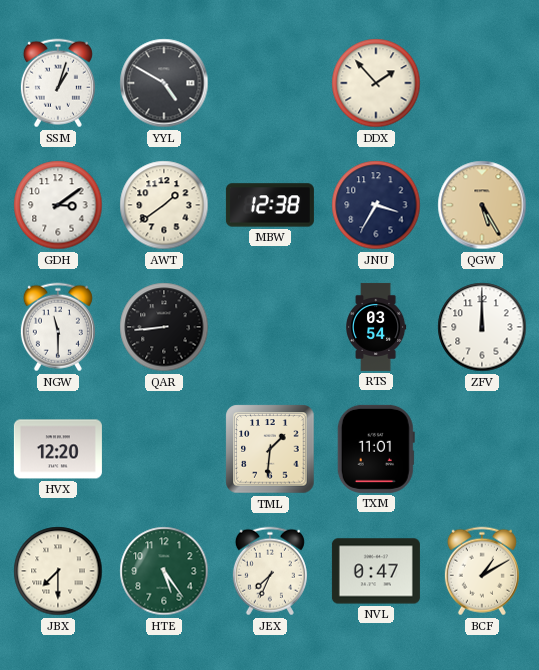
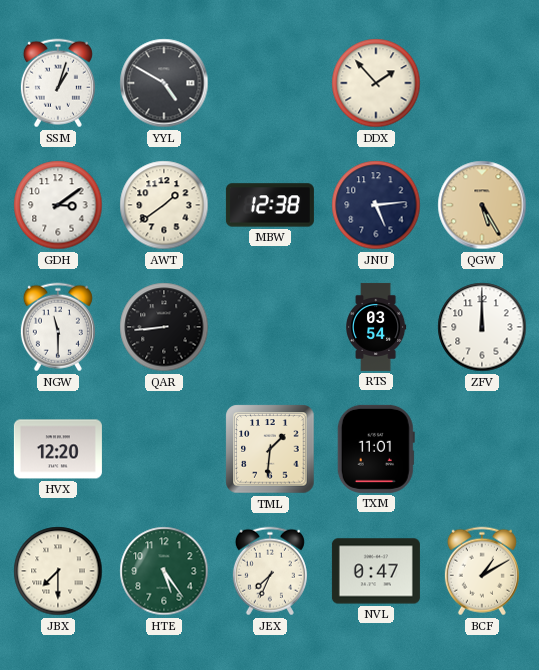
JNU: 3:35 -> 5:14
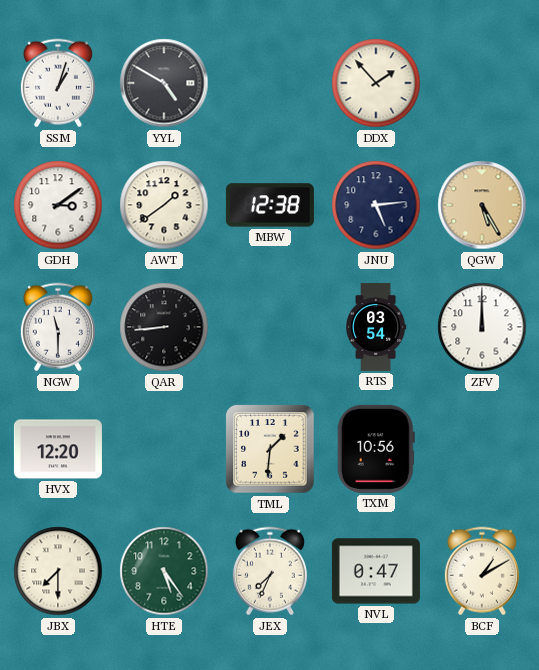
TXM: 11:01 -> 10:56
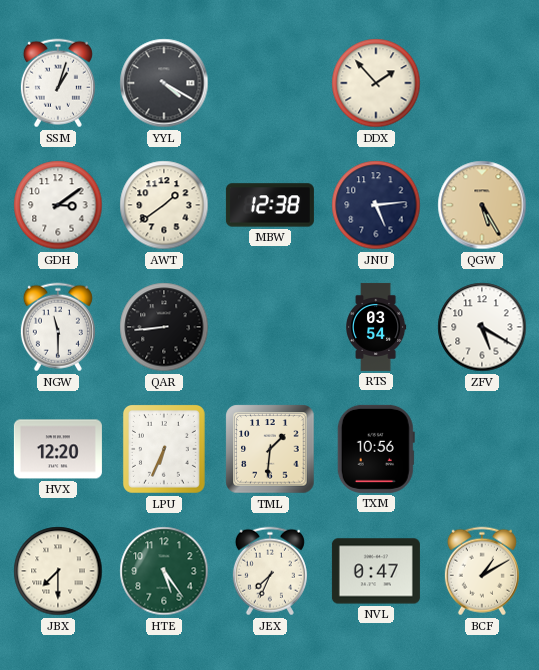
YYL: 4:50 -> 4:20
ZFV: 12:00 -> 5:20
LPU: none -> 6:34
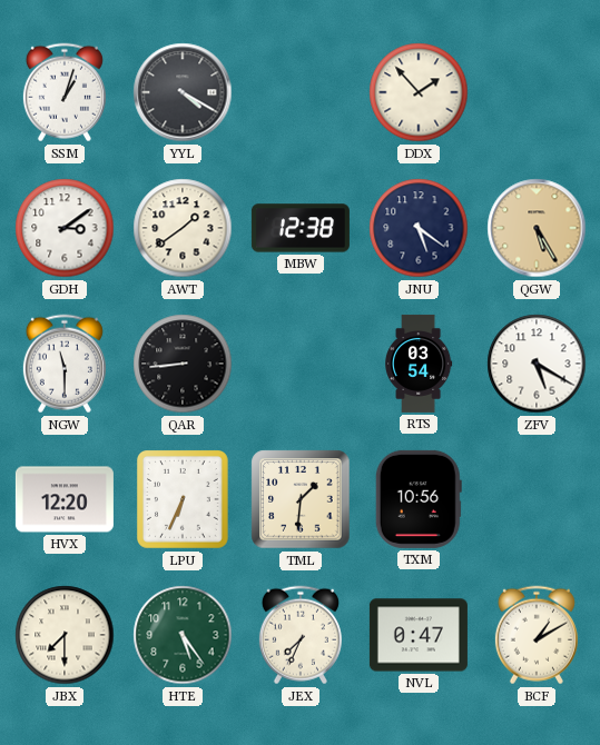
JNU: 5:14 -> 5:21
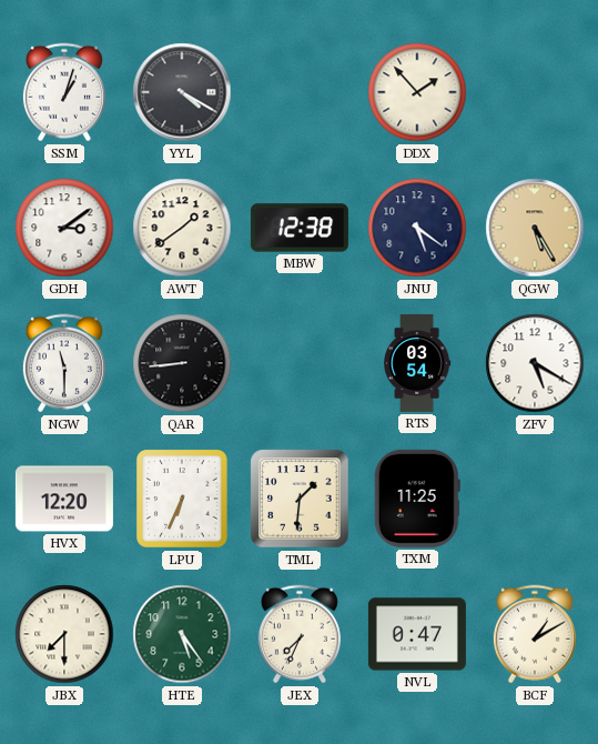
TXM: 10:56 -> 11:25
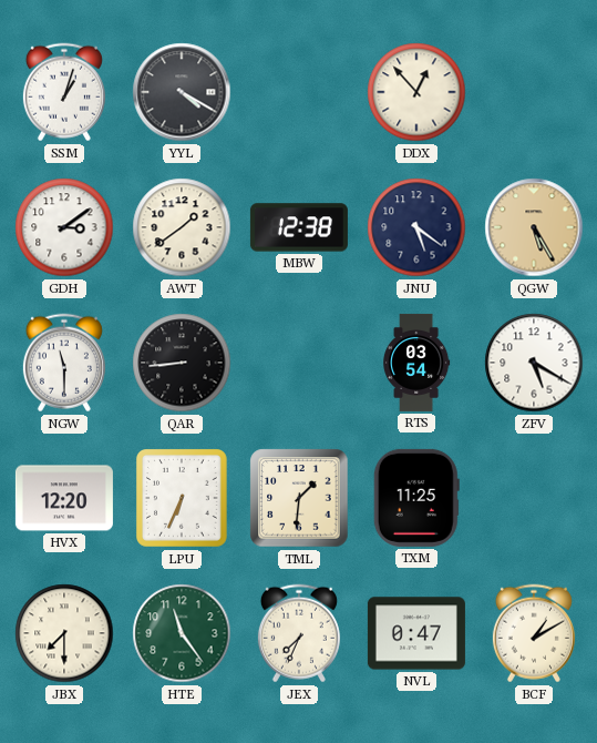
DDX: 1:53 -> 12:53
HTE: 5:24 -> 11:24
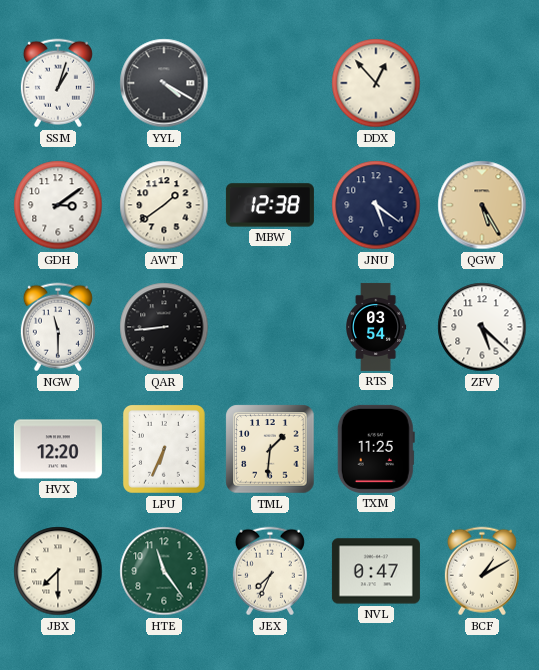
ZFV: 5:20 -> 5:22
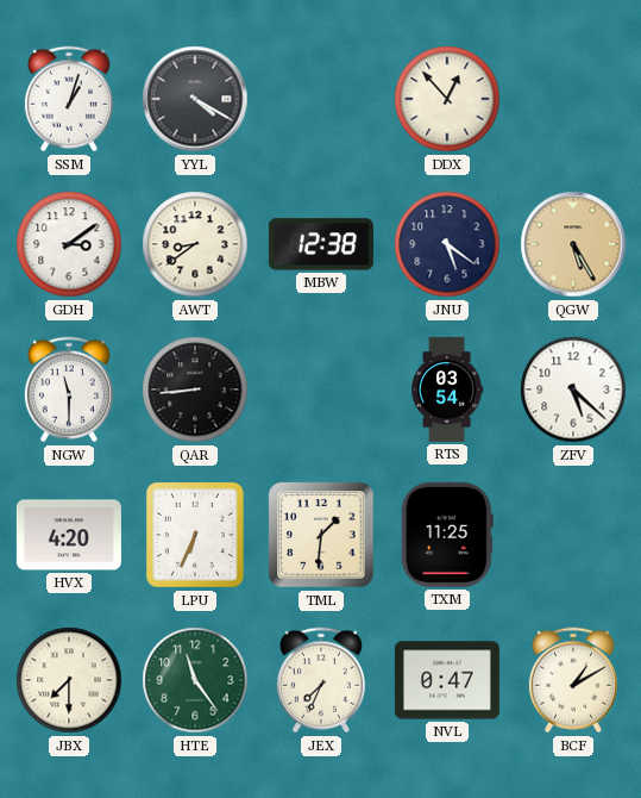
AWT: 1:39 -> 8:39
HVX: 12:20 -> 4:20
